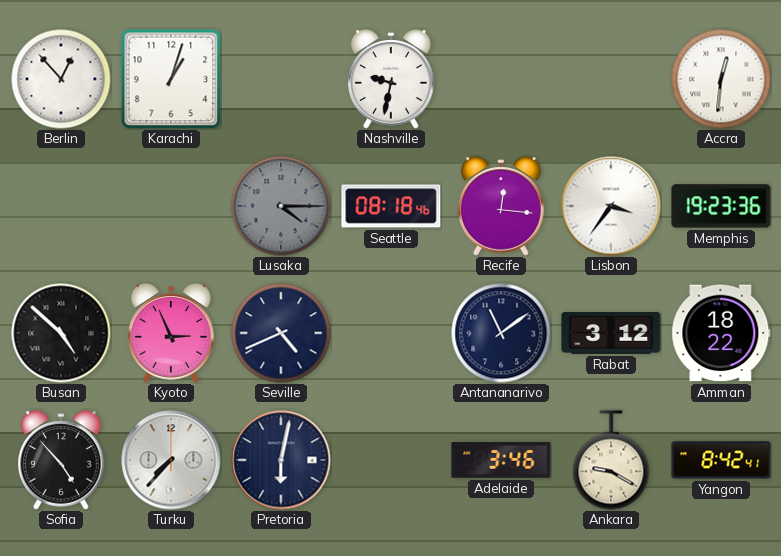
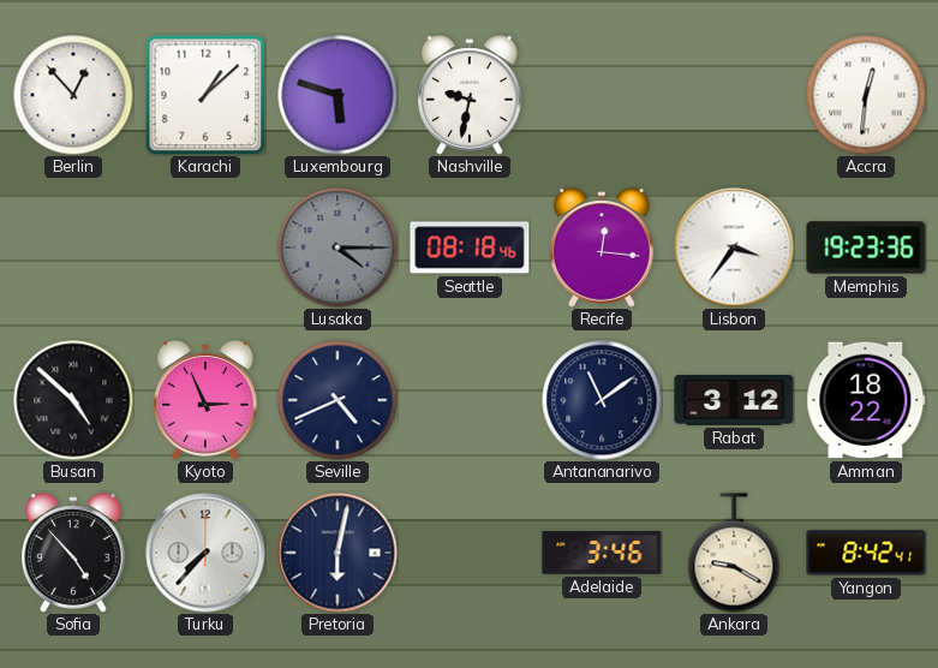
Karachi: 1:03 -> 1:08
Luxembourg: none -> 5:48
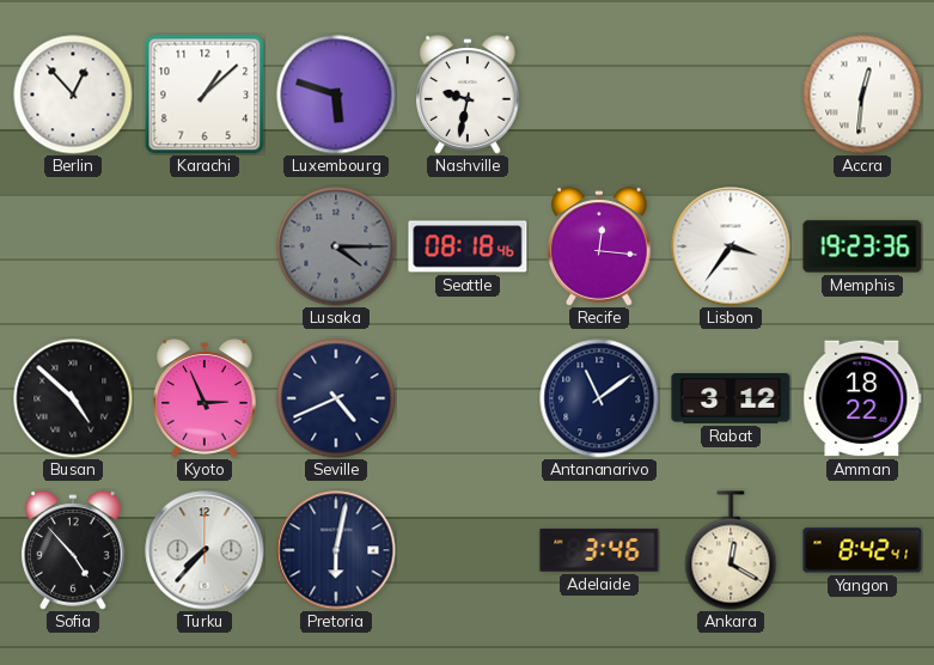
Ankara: 9:20 -> 12:20
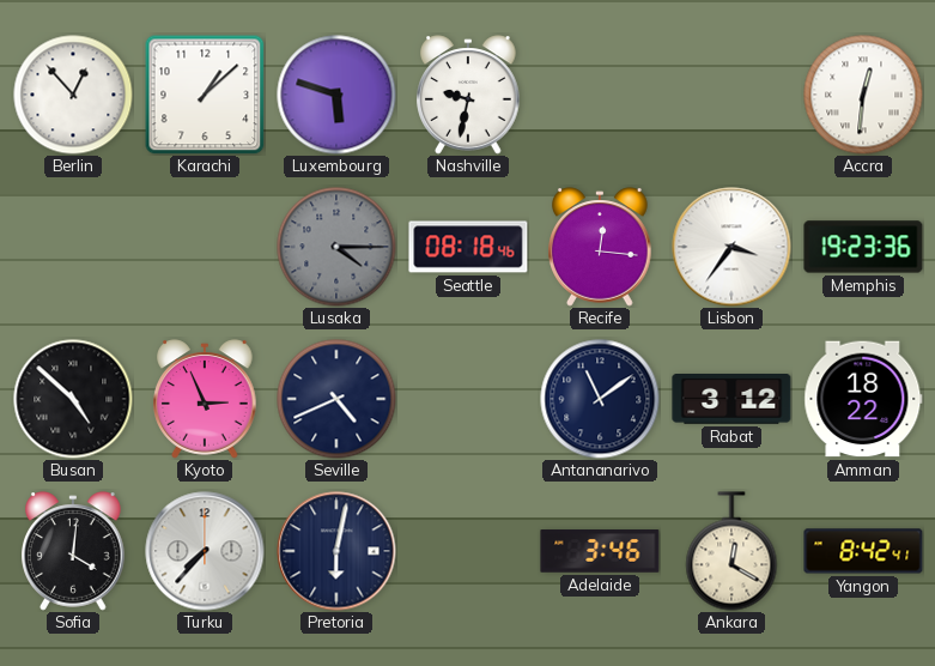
Sofia: 4:53 -> 4:01
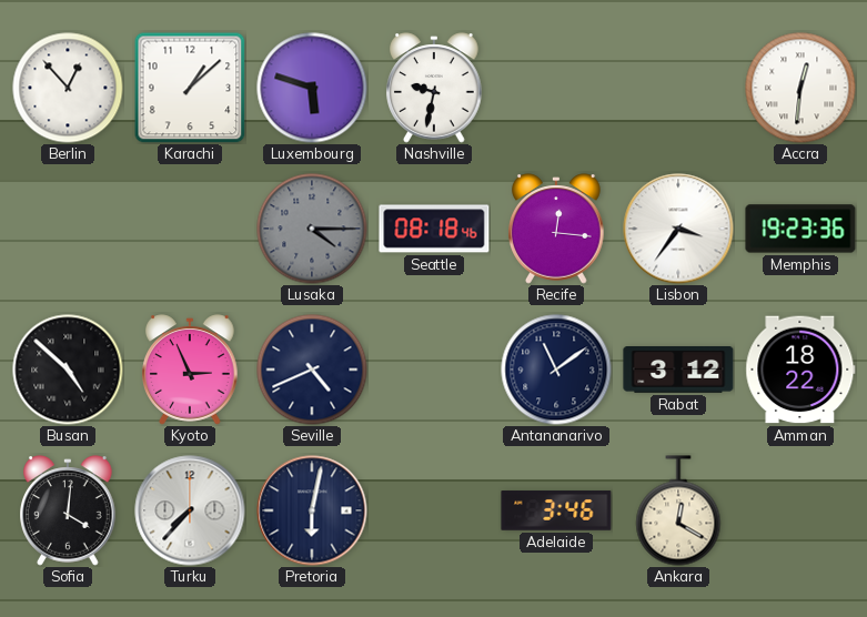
Yangon: 8:42 -> none
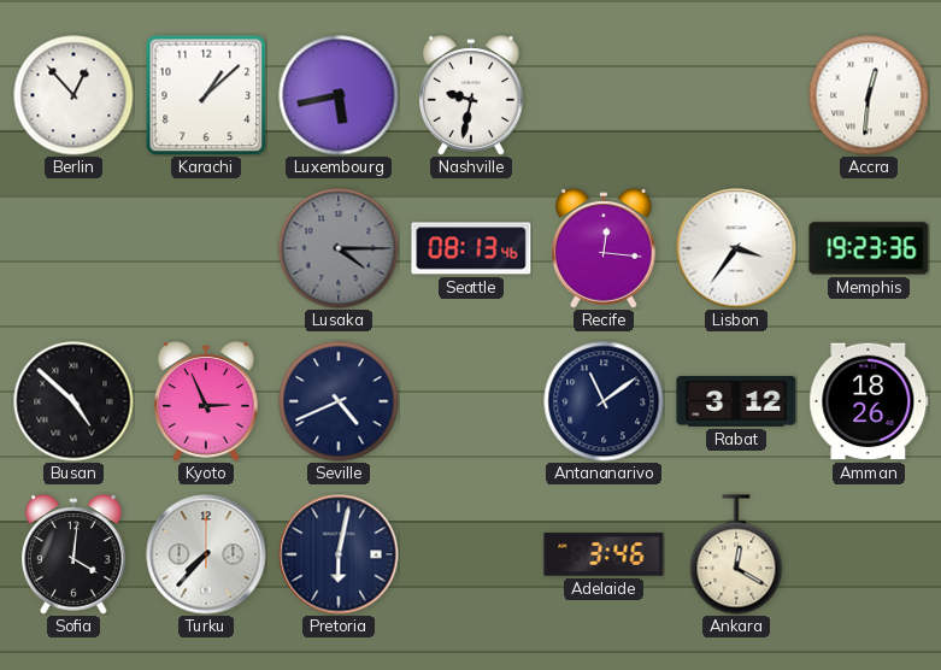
Luxembourg: 5:48 -> 5:43
Seattle: 08:18 -> 08:13
Amman: 18:22 -> 18:26
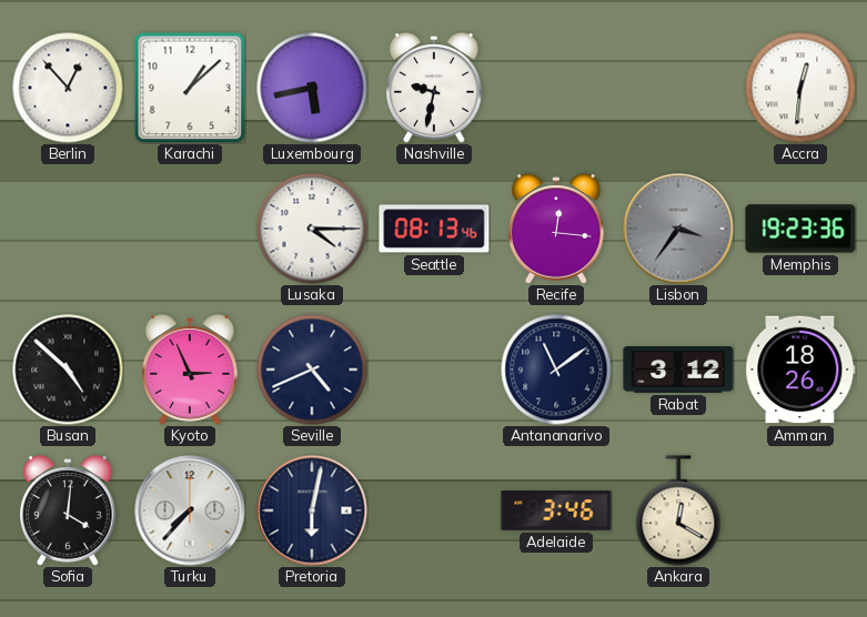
Lusaka dial: grey -> white
Lisbon dial: white -> grey
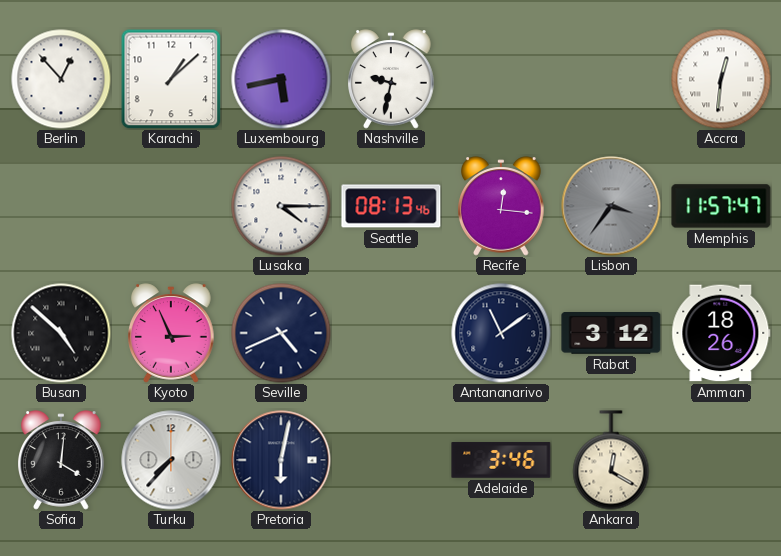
Memphis: 19:23 -> 11:57
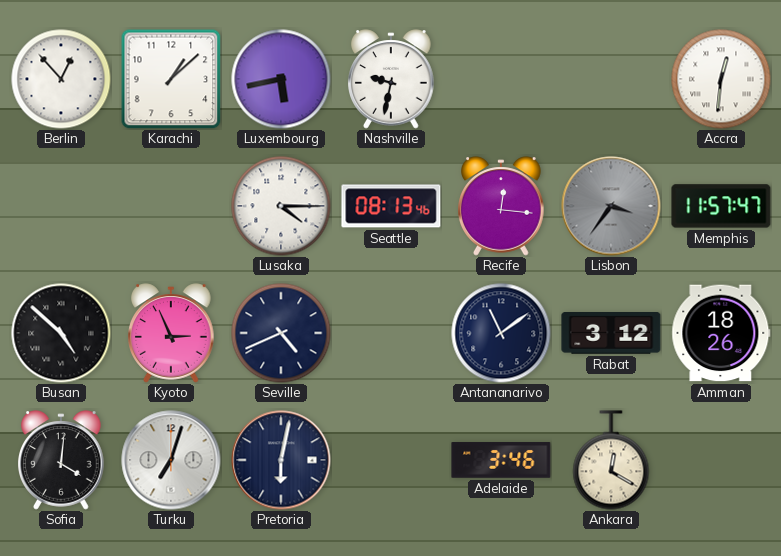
Turku: 7:37 -> 7:03
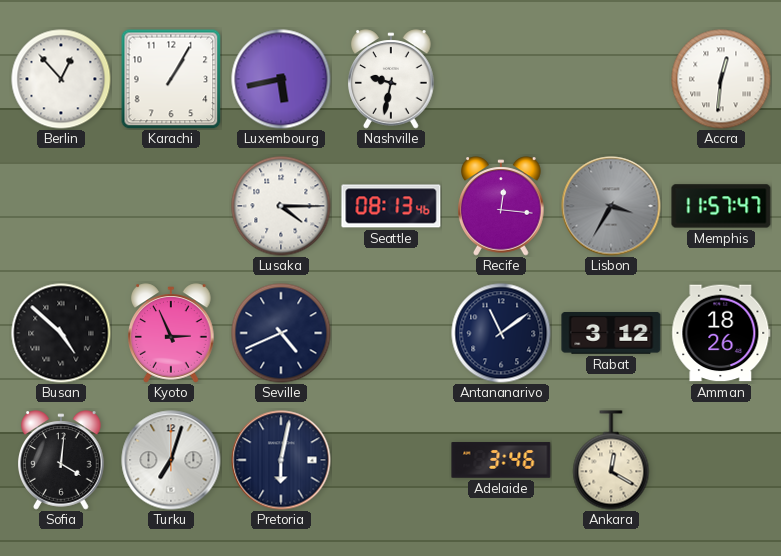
Karachi: 1:08 -> 1:05
Lisbon: 3:36 -> 3:35
